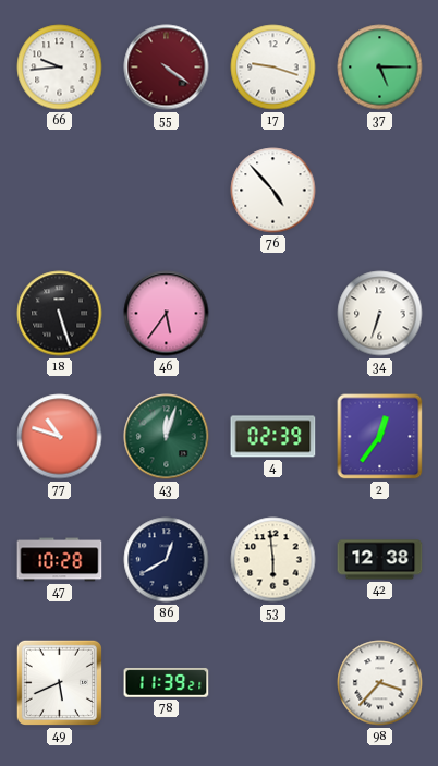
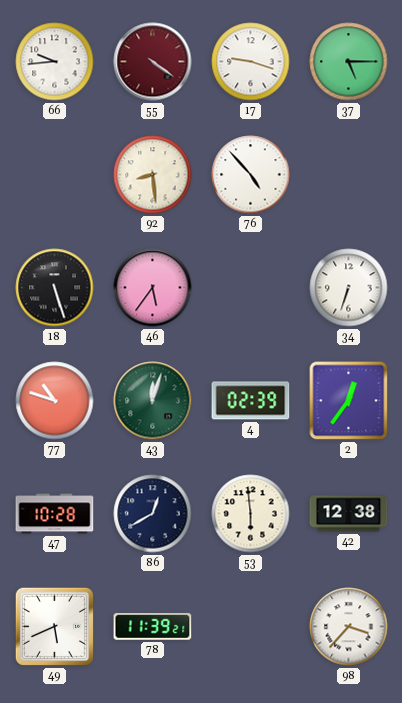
92: none -> 8:29
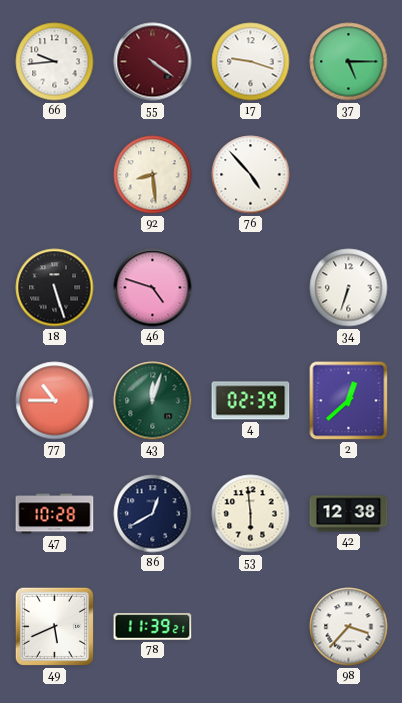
46: 5:36 -> 4:48
77: 10:48 -> 10:45
2: 12:36 -> 12:38
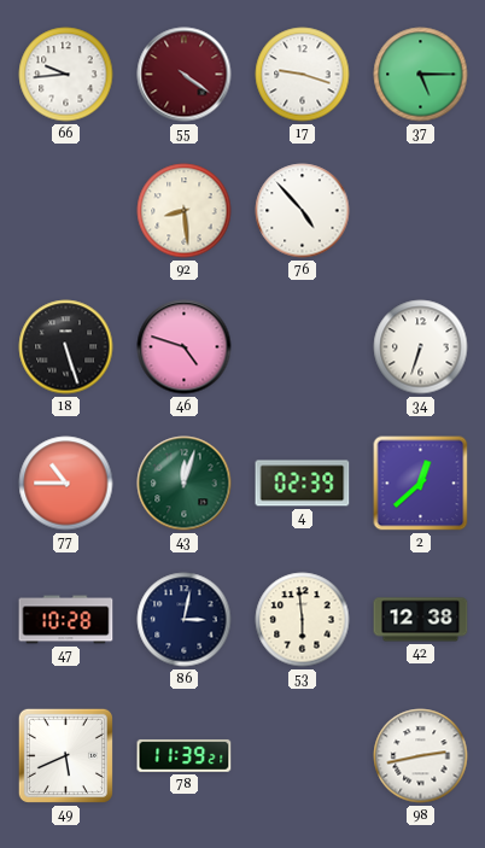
86: 12:40 -> 3:02
98: 3:37 -> 2:43
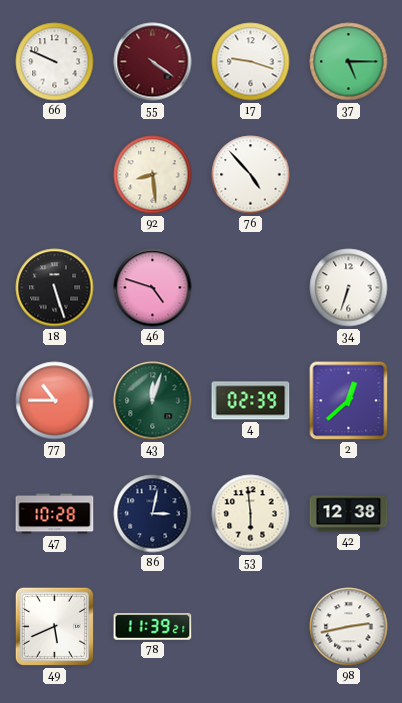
66: 9:44 -> 9:49
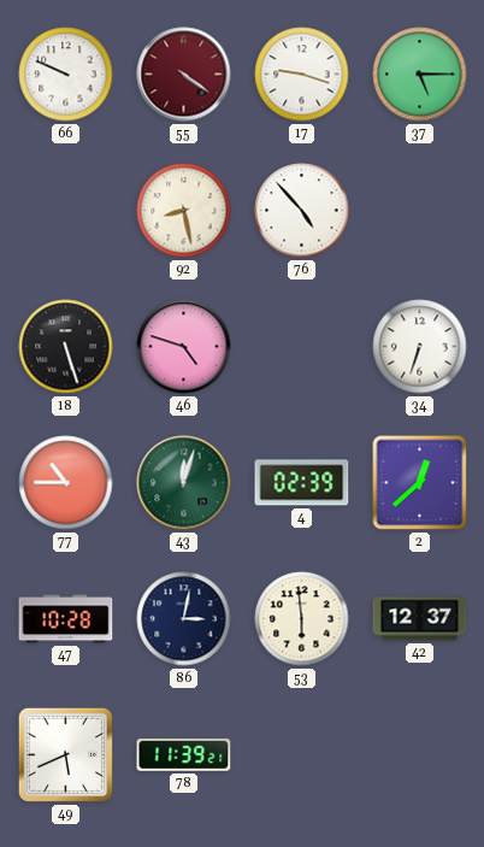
92: 8:29 -> 8:28
42: 12:38 -> 12:37
98: 2:43 -> none
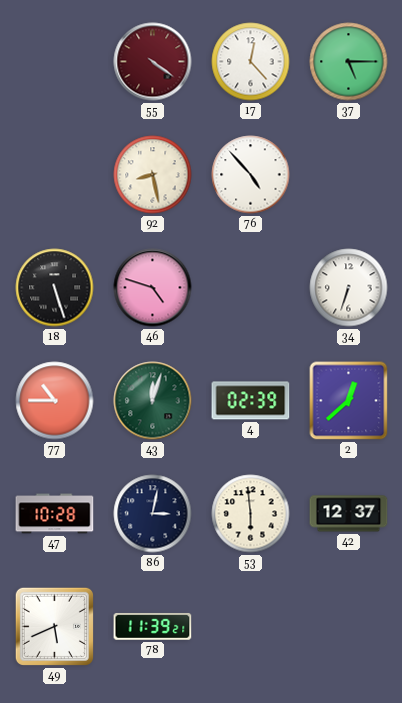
66: 9:49 -> none
17: 9:18 -> 12:23
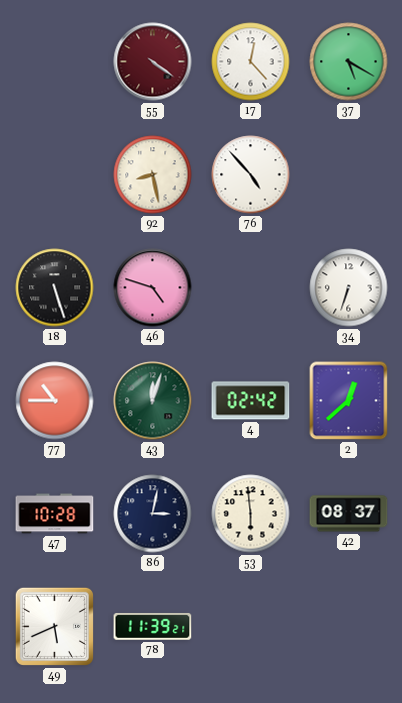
37: 5:15 -> 5:20
4: 02:39 -> 02:42
42: 12:37 -> 08:37
